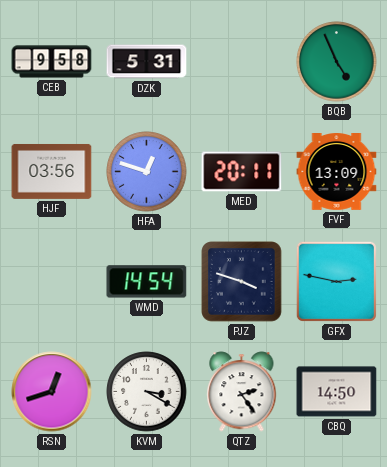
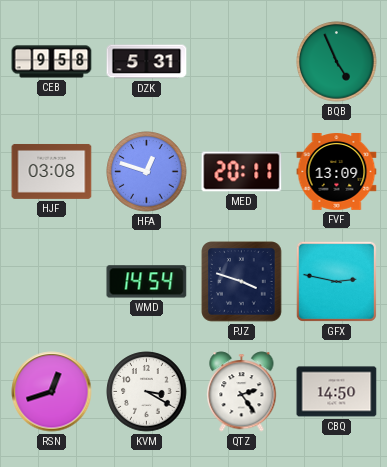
HJF: 03:56 -> 03:08
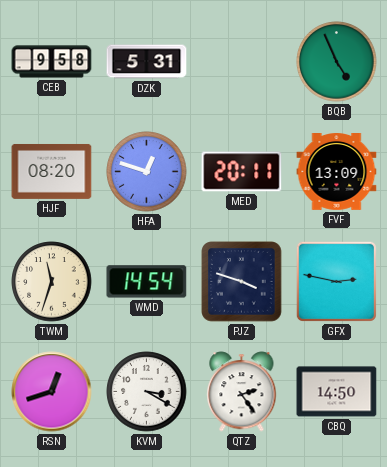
HJF: 03:08 -> 08:20
TWM: none -> 11:33
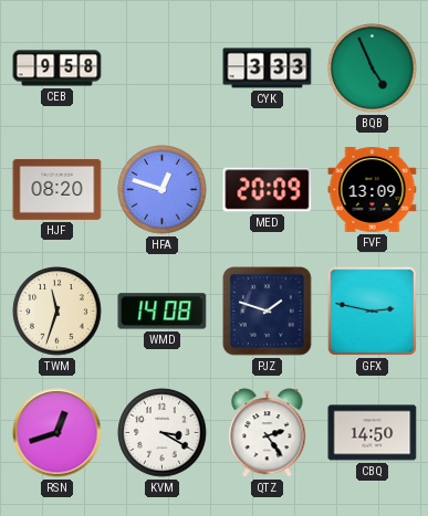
DZK: 5:31 -> none
CYK: none -> 3:33
MED: 20:11 -> 20:09
WMD: 14:54 -> 14:08
PJZ: 3:48 -> 1:48
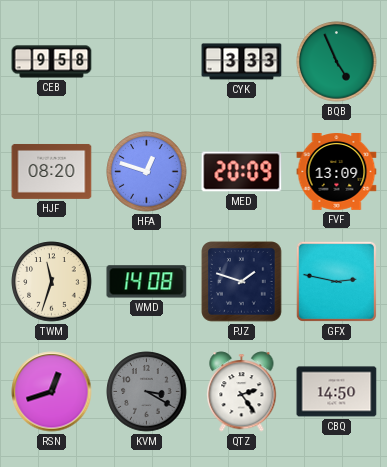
KVM dial: white -> grey
